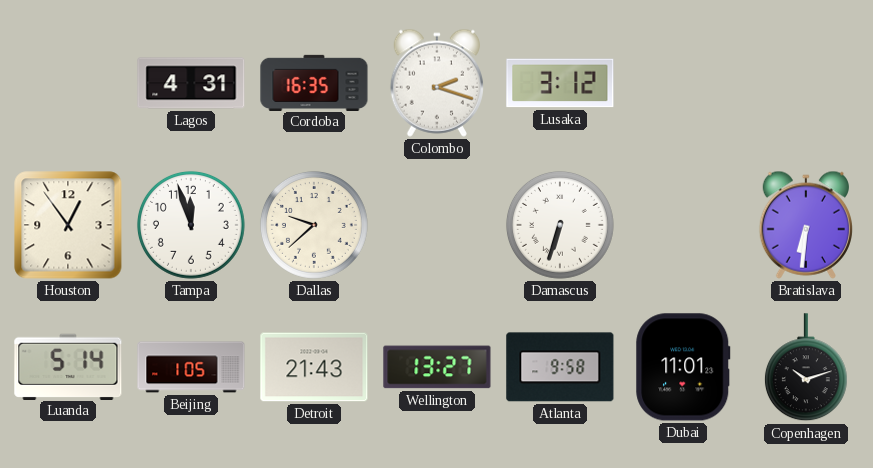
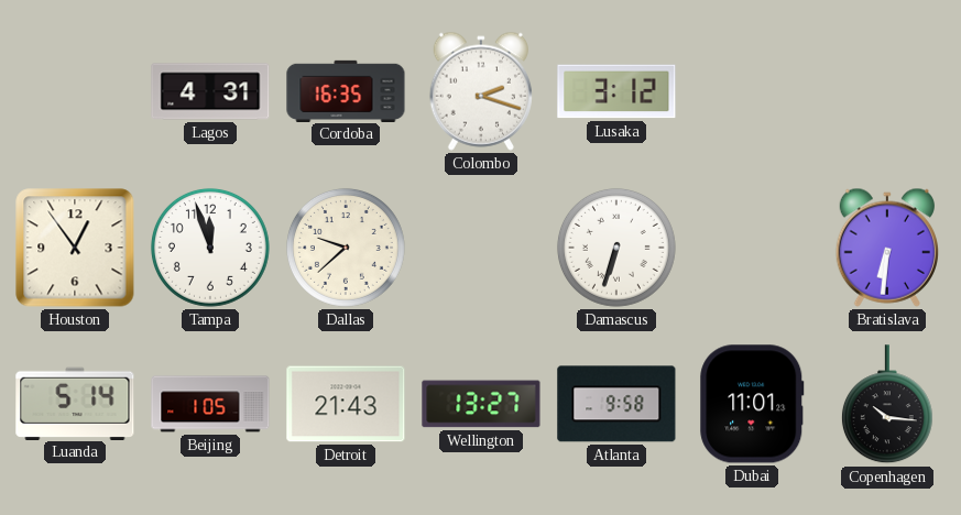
Copenhagen: 10:12 -> 10:16
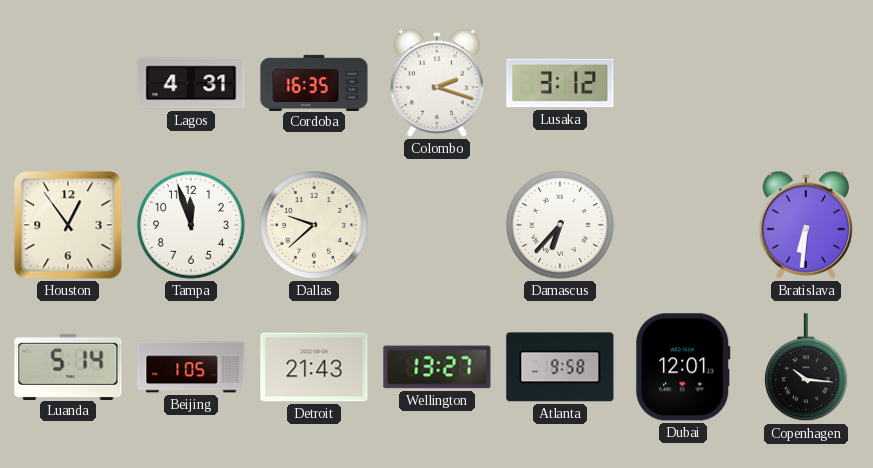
Damascus: 6:33 -> 6:37
Dubai: 11:01 -> 12:01
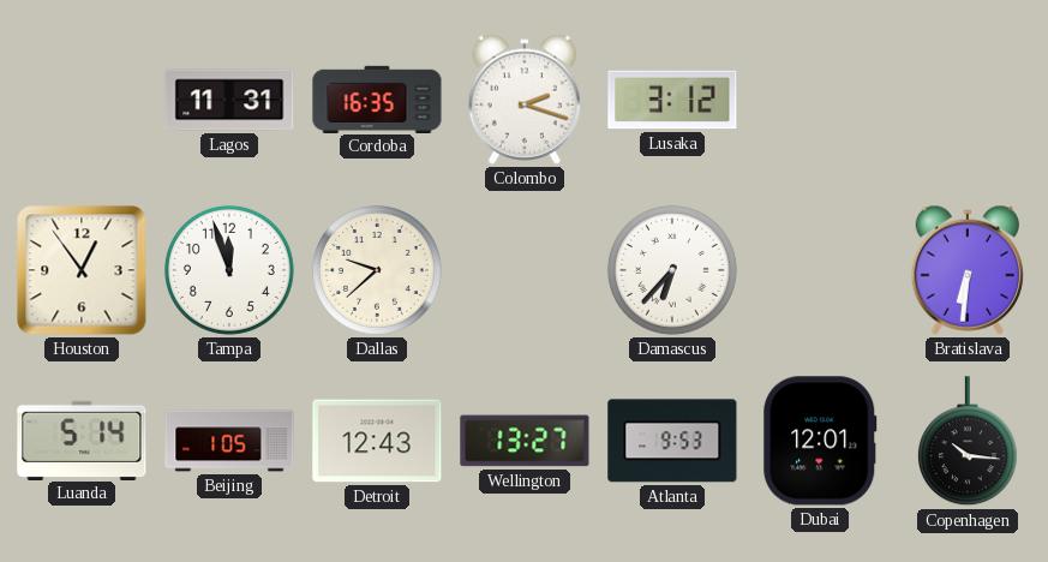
Lagos: 4:31 -> 11:31
Detroit: 21:43 -> 12:43
Atlanta: 9:58 -> 9:53
